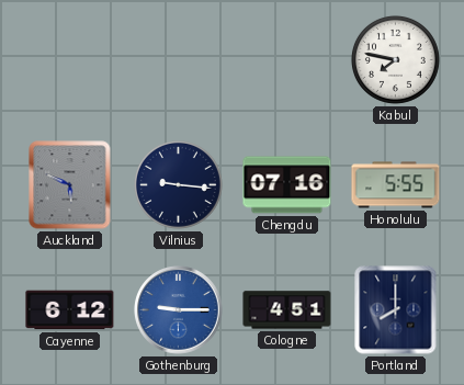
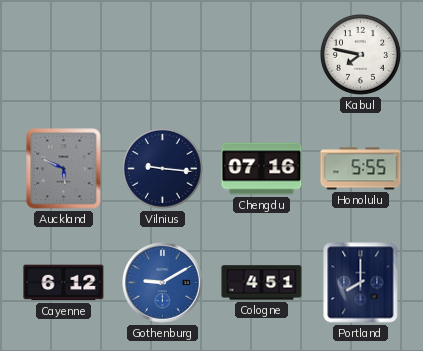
Gothenburg: 9:15 -> 9:10
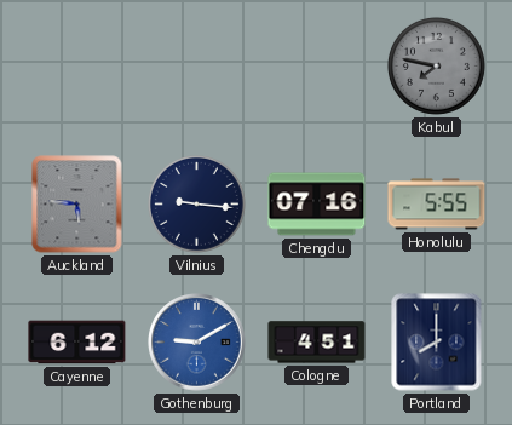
Kabul dial: white -> grey
Auckland: 5:49 -> 5:46
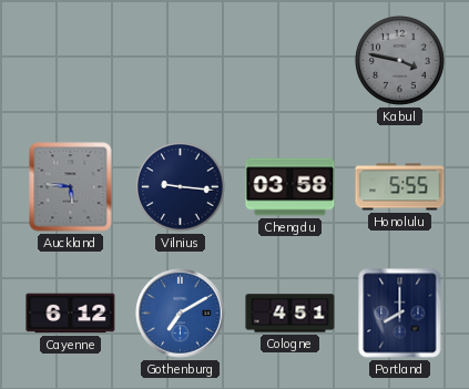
Kabul: 7:47 -> 3:47
Chengdu: 07:16 -> 03:58
Gothenburg: 9:10 -> 7:10
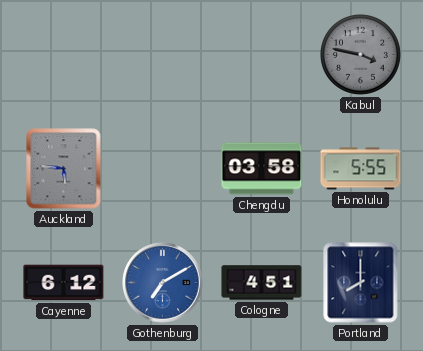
Vilnius: 9:16 -> none
